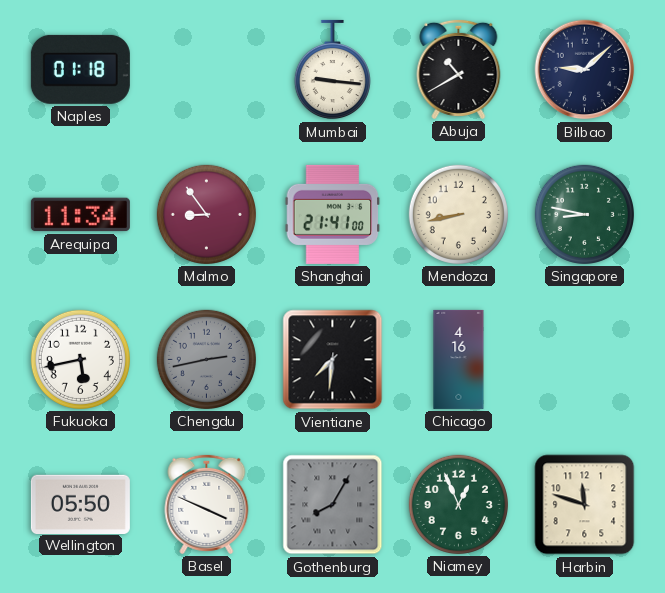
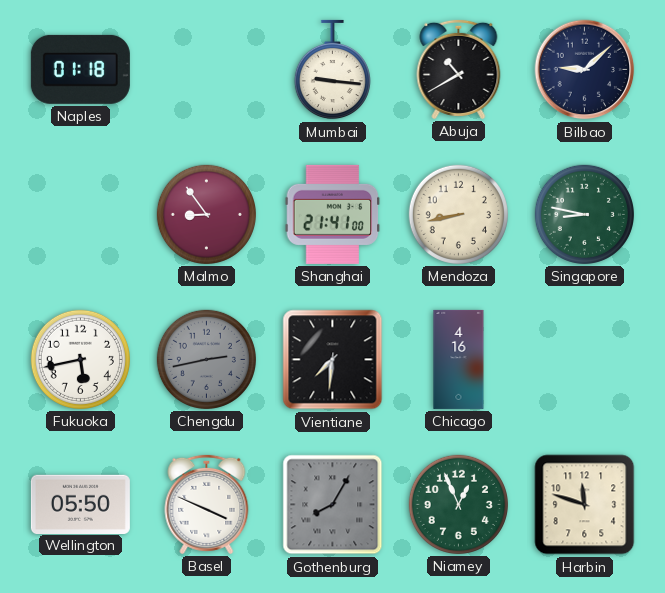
Arequipa: 11:34 -> none
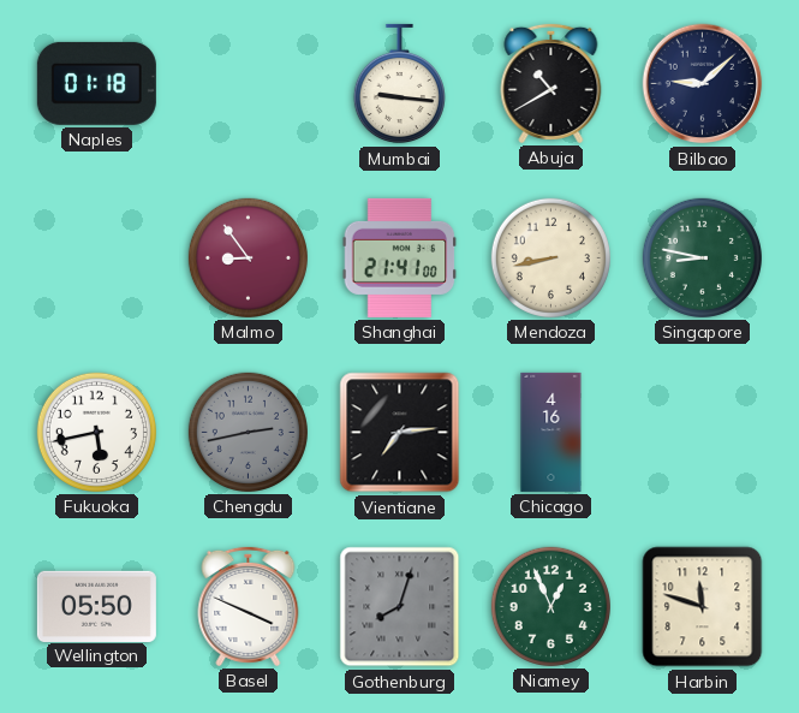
Vientiane: 7:31 -> 7:14
Gothenburg: 8:05 -> 8:03
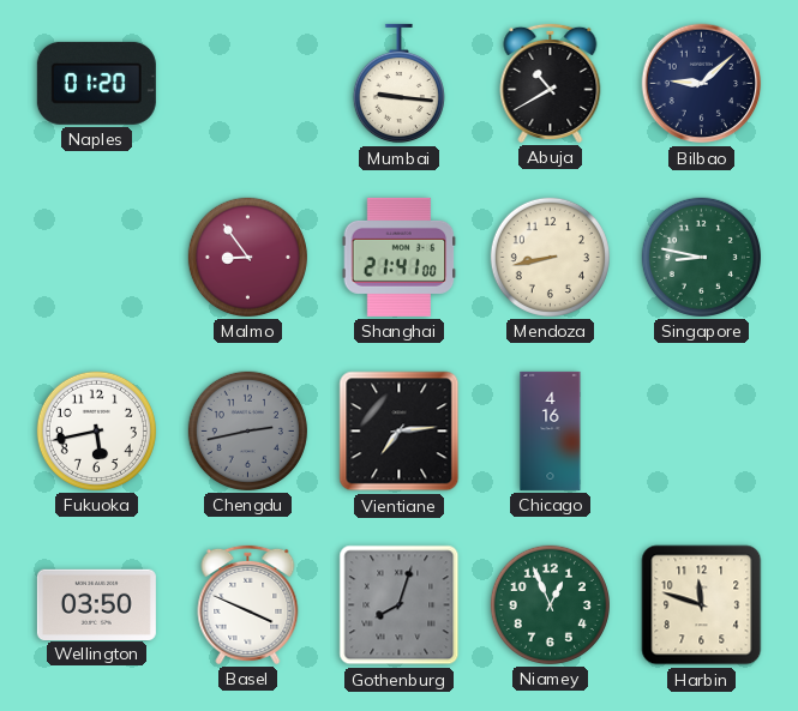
Naples: 01:18 -> 01:20
Wellington: 05:50 -> 03:50
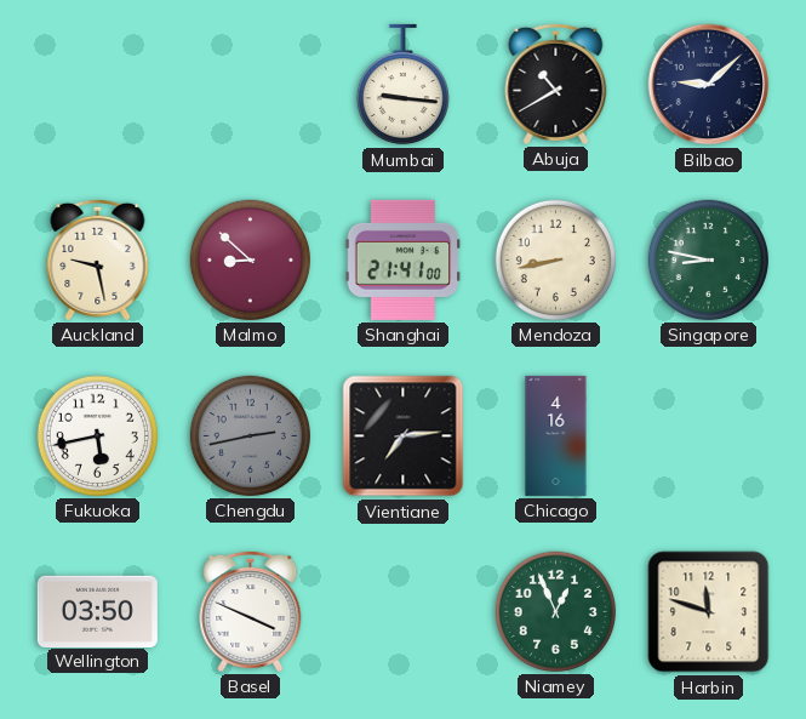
Naples: 01:20 -> none
Auckland: none -> 9:28
Malmo: 8:54 -> 8:52
Gothenburg: 8:03 -> none
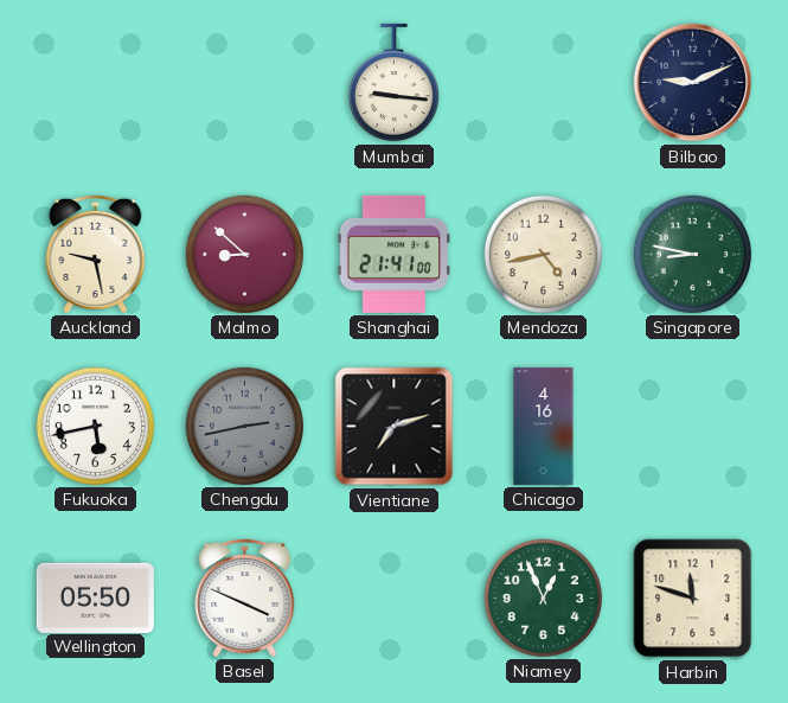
Abuja: 10:40 -> none
Bilbao: 9:08 -> 9:11
Mendoza: 8:43 -> 4:43
Vientiane: 7:14 -> 7:12
Wellington: 03:50 -> 05:50
